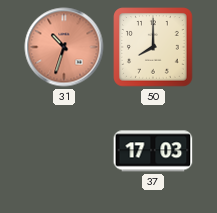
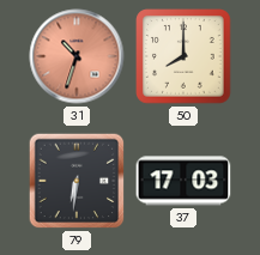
79: none -> 6:31
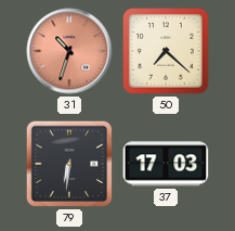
50: 8:00 -> 7:22
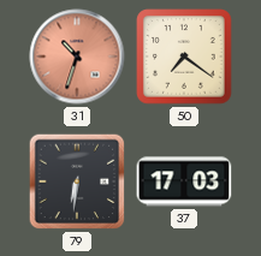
50: 7:22 -> 7:21
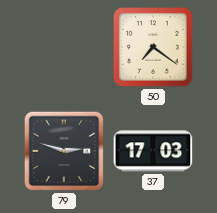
31: 10:33 -> none
79: 6:31 -> 2:48
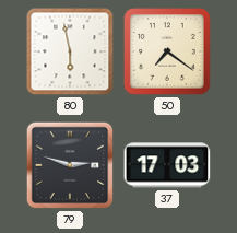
80: none -> 5:58
